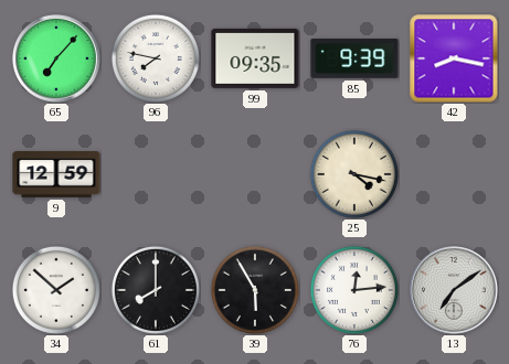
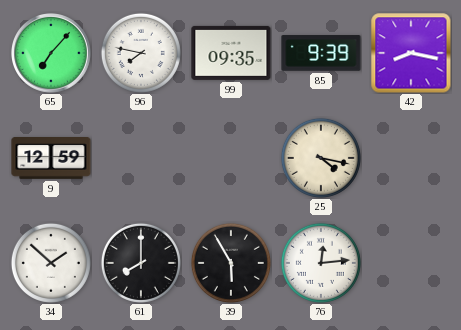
13: 7:09 -> none
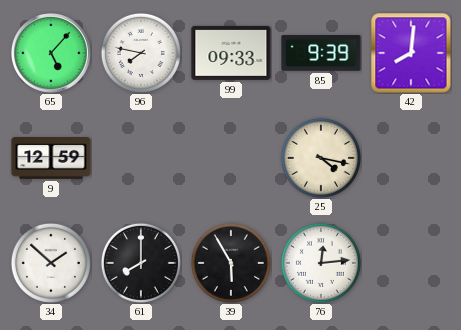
65: 7:07 -> 5:07
99: 09:35 -> 09:33
42: 8:17 -> 8:01
